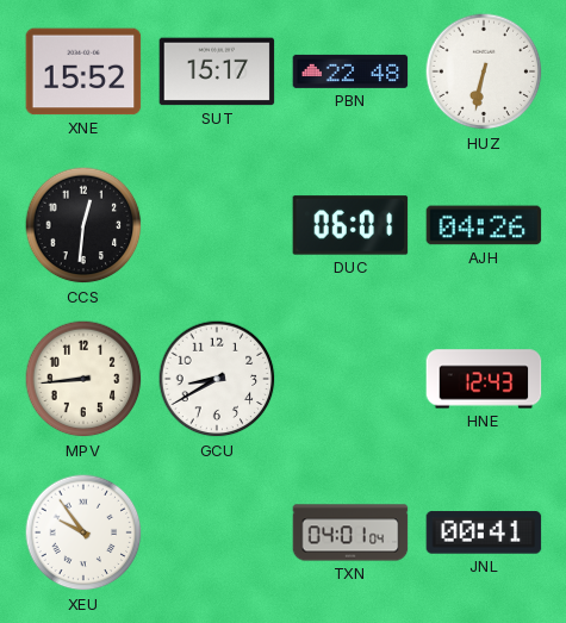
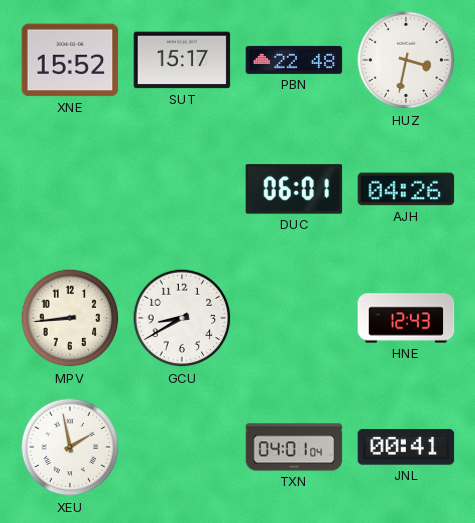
HUZ: 6:32 -> 3:32
CCS: 12:31 -> none
XEU: 9:54 -> 1:58
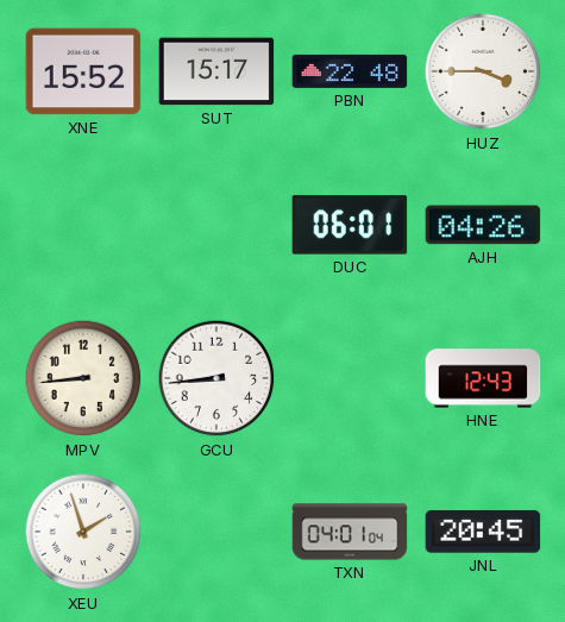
HUZ: 3:32 -> 3:45
GCU: 8:40 -> 8:44
XEU: 1:58 -> 1:57
JNL: 00:41 -> 20:45
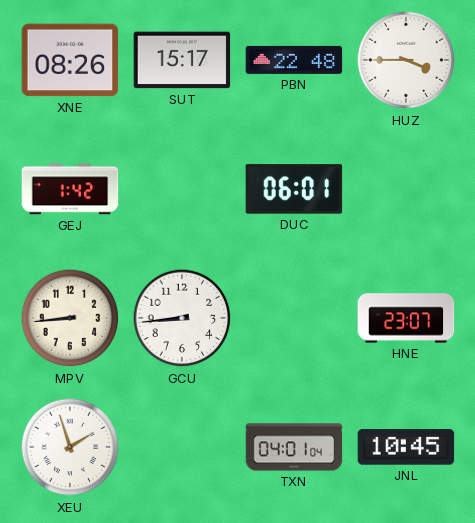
XNE: 15:52 -> 08:26
GEJ: none -> 1:42
AJH: 04:26 -> none
HNE: 12:43 -> 23:07
JNL: 20:45 -> 10:45
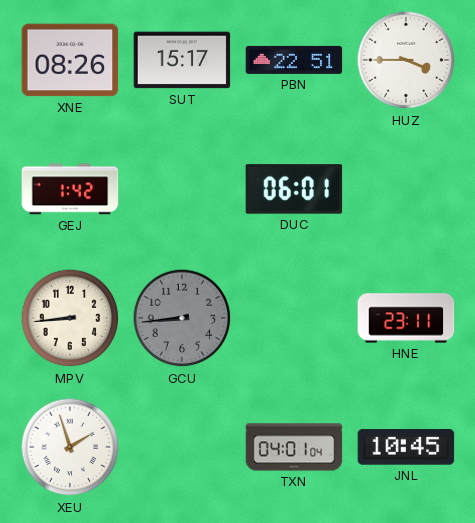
PBN: 22:48 -> 22:51
GCU dial: white -> grey
HNE: 23:07 -> 23:11
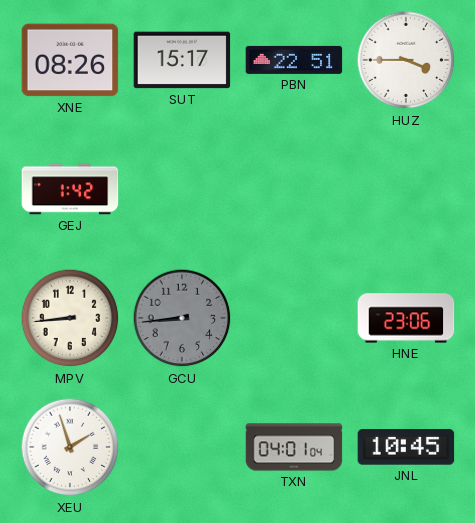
DUC: 06:01 -> none
HNE: 23:11 -> 23:06
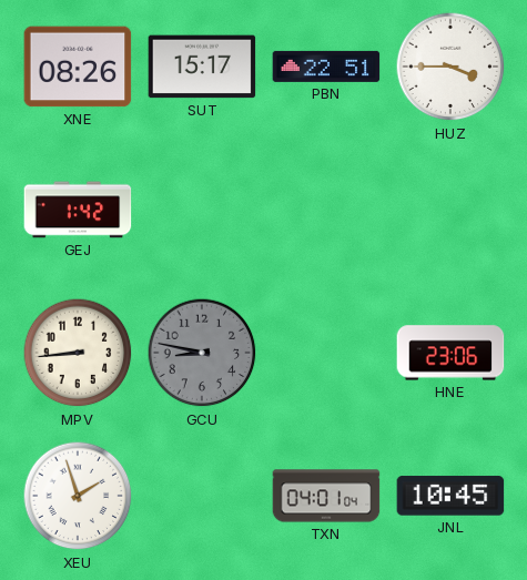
GCU: 8:44 -> 8:47
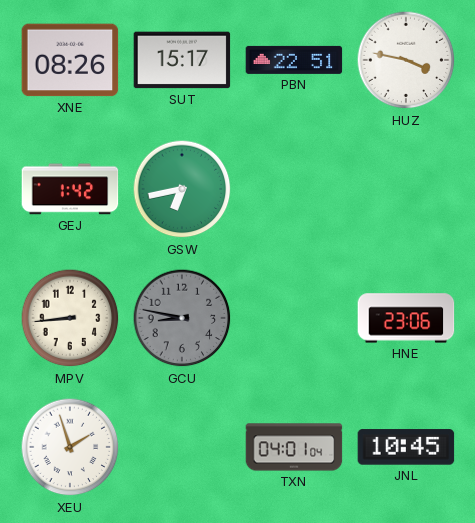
HUZ: 3:45 -> 3:47
GSW: none -> 6:43
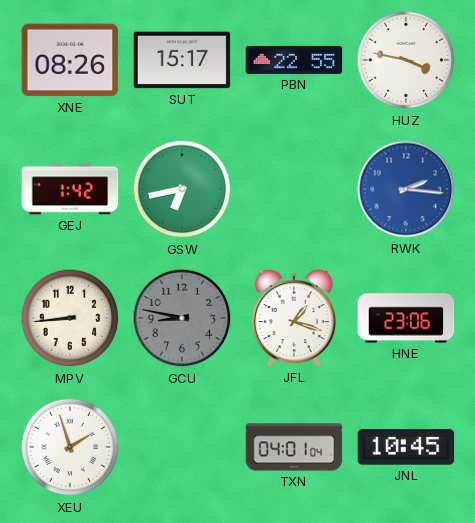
PBN: 22:51 -> 22:55
RWK: none -> 2:16
JFL: none -> 1:18
